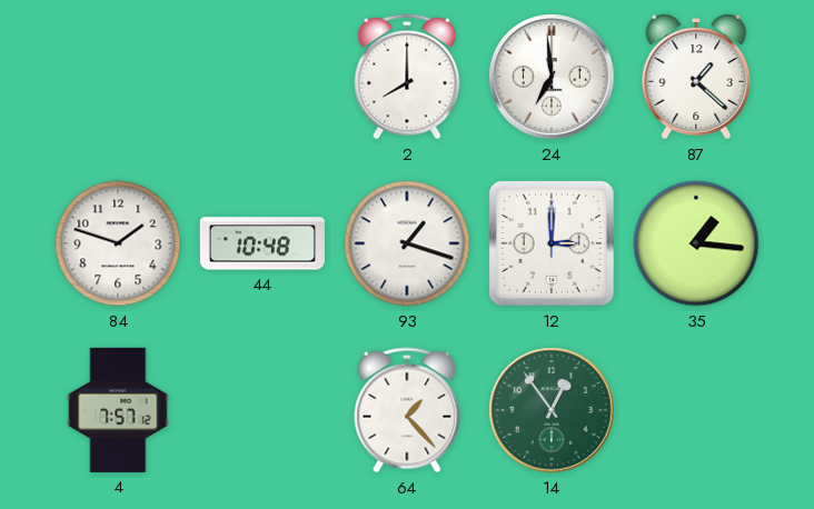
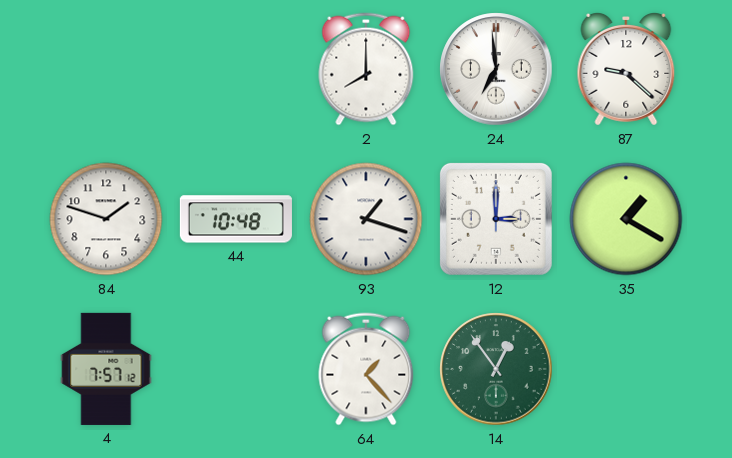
87: 1:22 -> 9:22
35: 1:16 -> 1:20
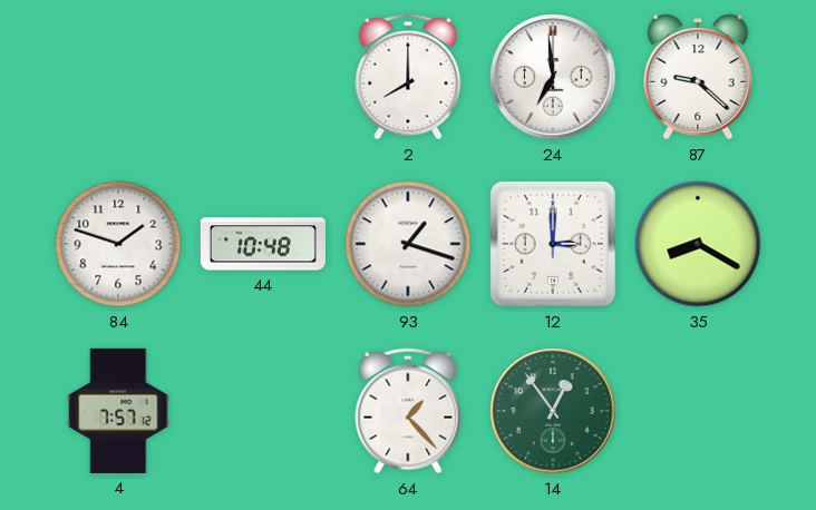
35: 1:20 -> 8:20
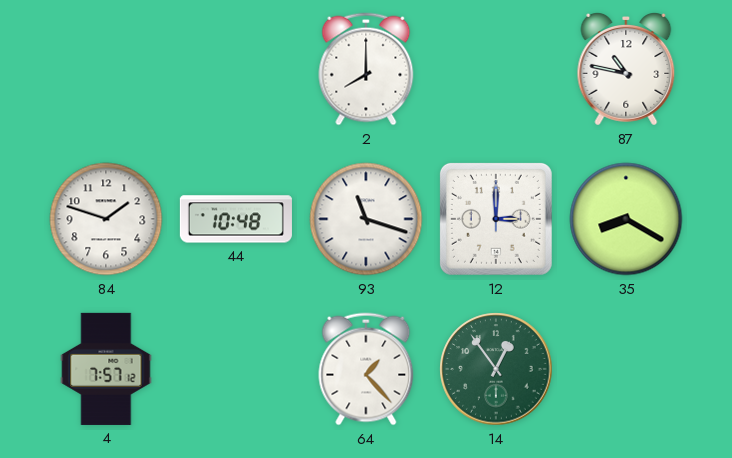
24: 6:59 -> none
87: 9:22 -> 10:47
93: 1:18 -> 11:18
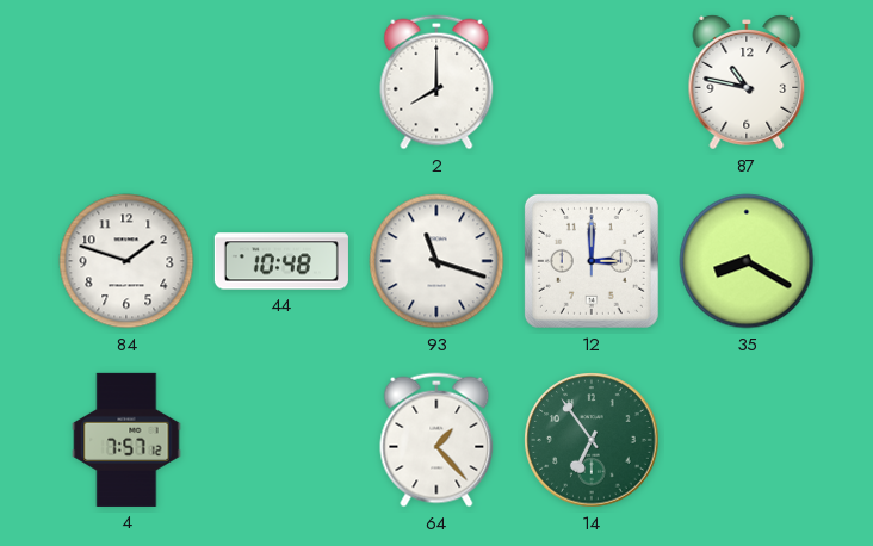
14: 12:54 -> 6:54
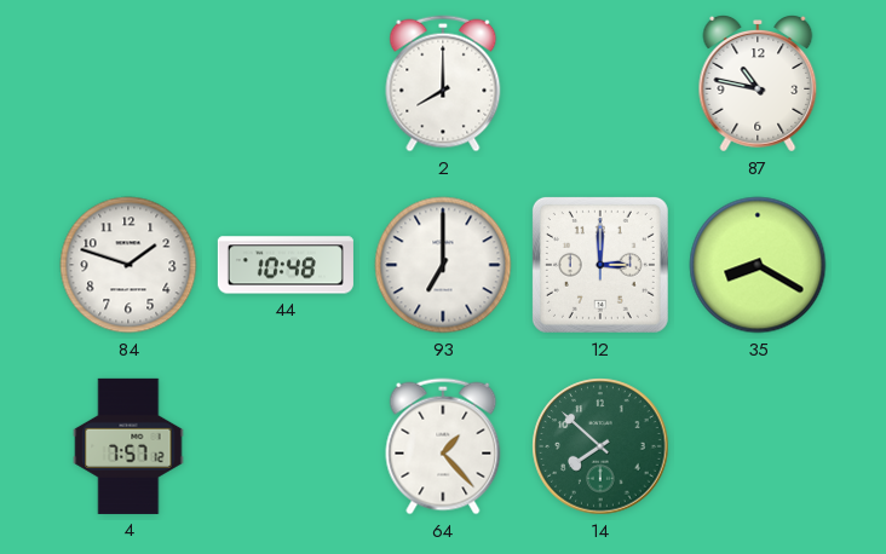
93: 11:18 -> 7:00
14: 6:54 -> 7:52
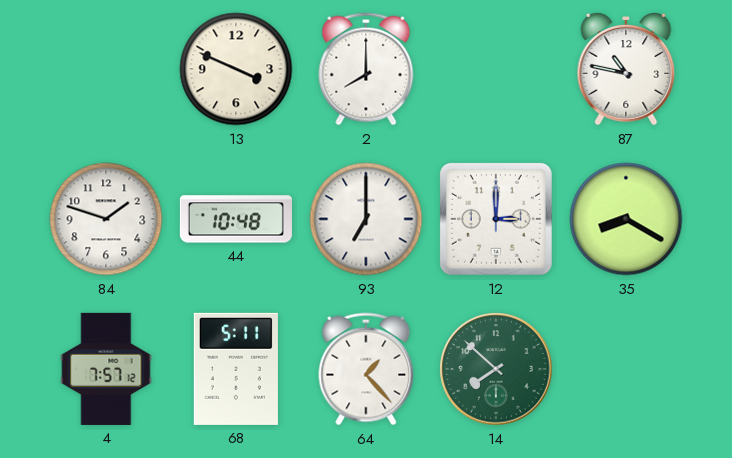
13: none -> 3:49
68: none -> 5:11
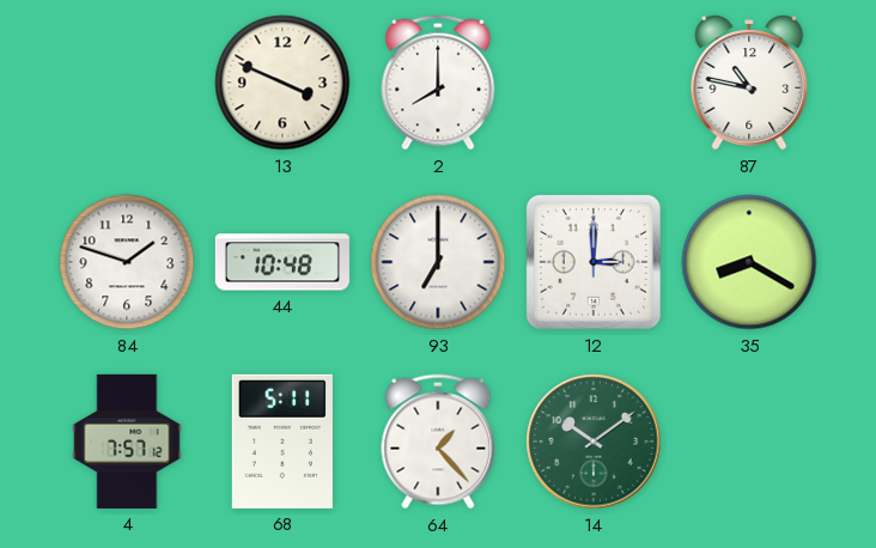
14: 7:52 -> 10:09
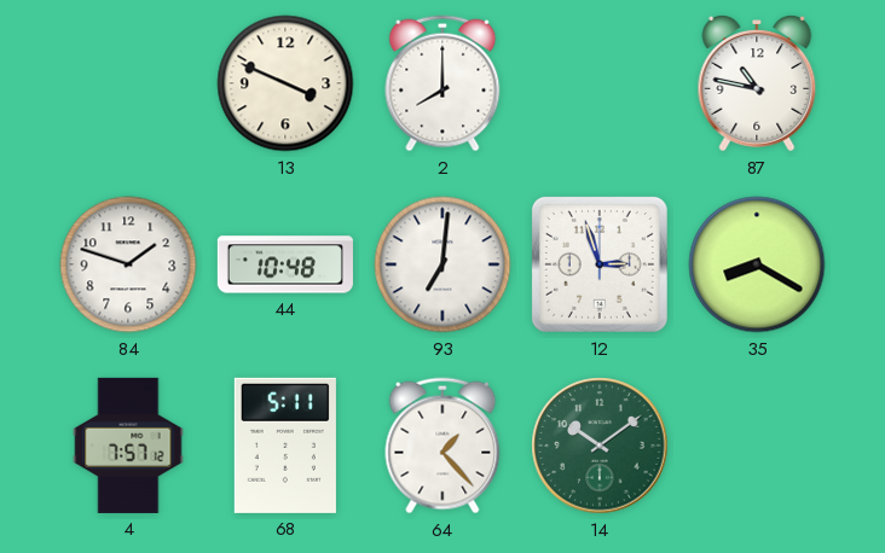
93: 7:00 -> 7:01
12: 3:00 -> 2:57
